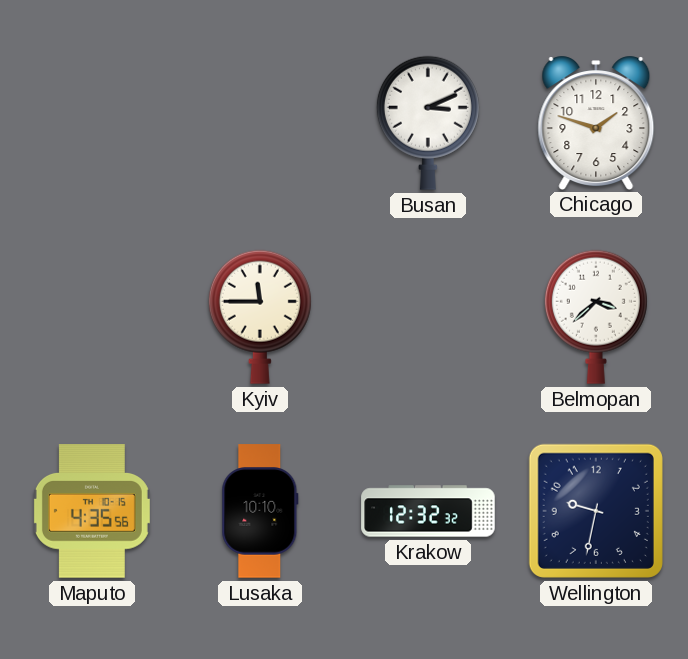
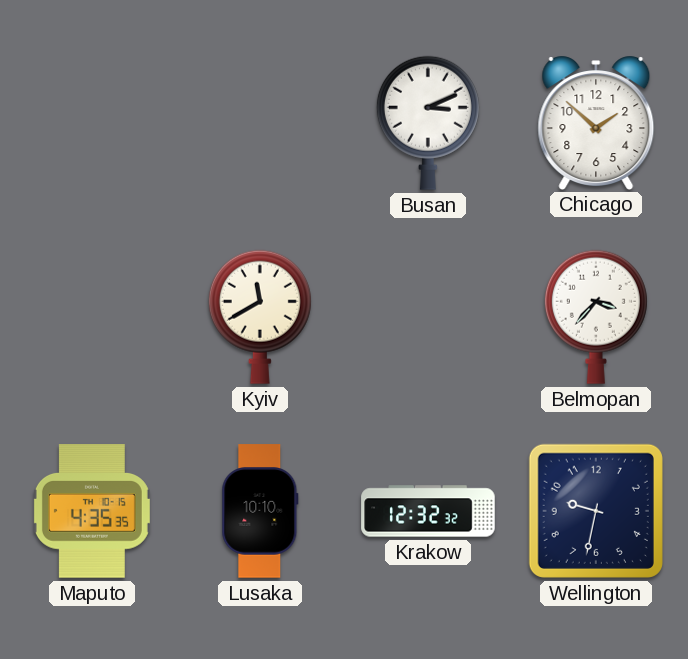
Chicago: 1:48 -> 1:52
Kyiv: 11:45 -> 11:40
Belmopan: 3:38 -> 3:37
Maputo: 4:35:56 -> 4:35:35
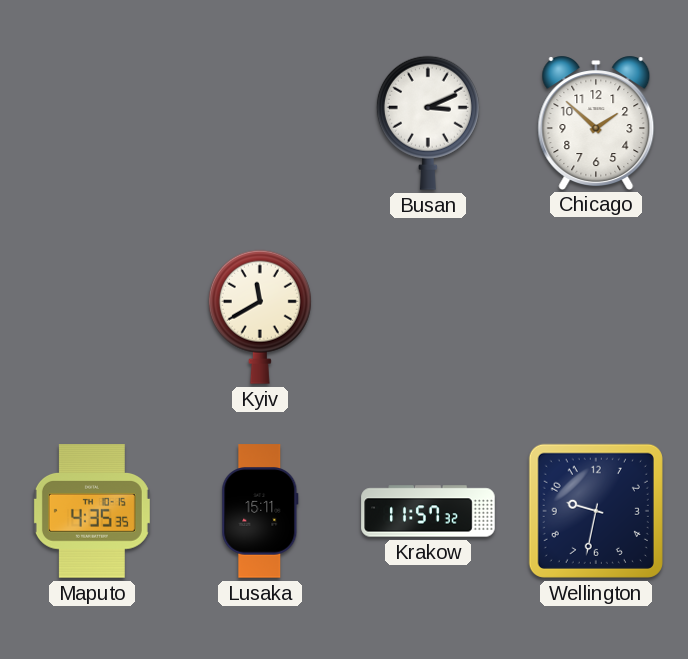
Belmopan: 3:37 -> none
Lusaka: 10:10 -> 15:11
Krakow: 12:32 -> 11:57
